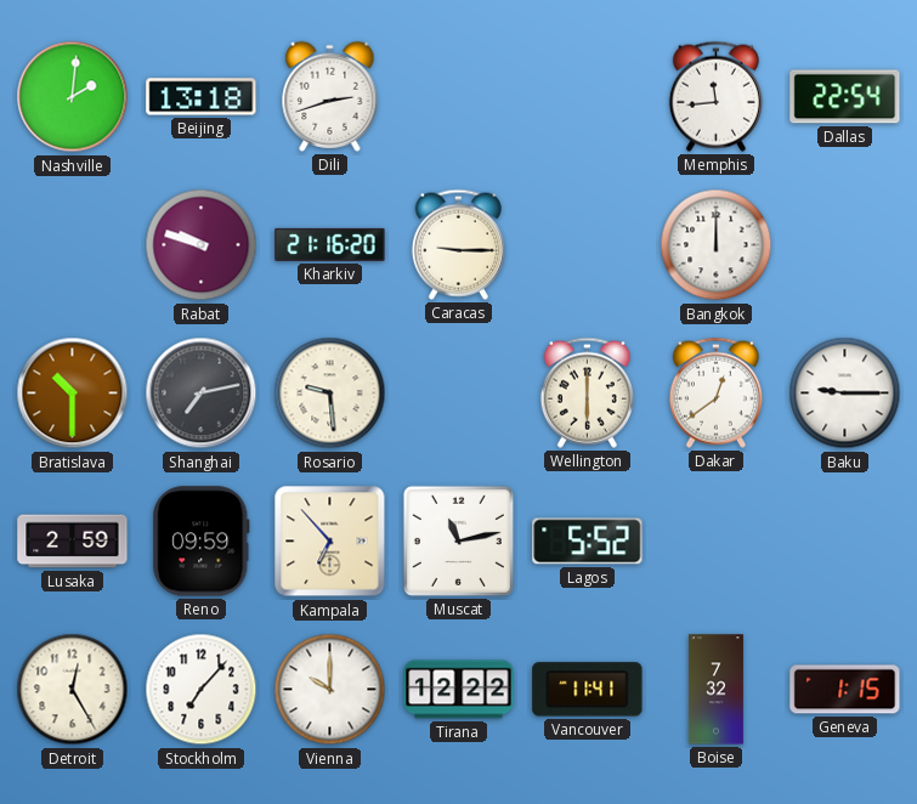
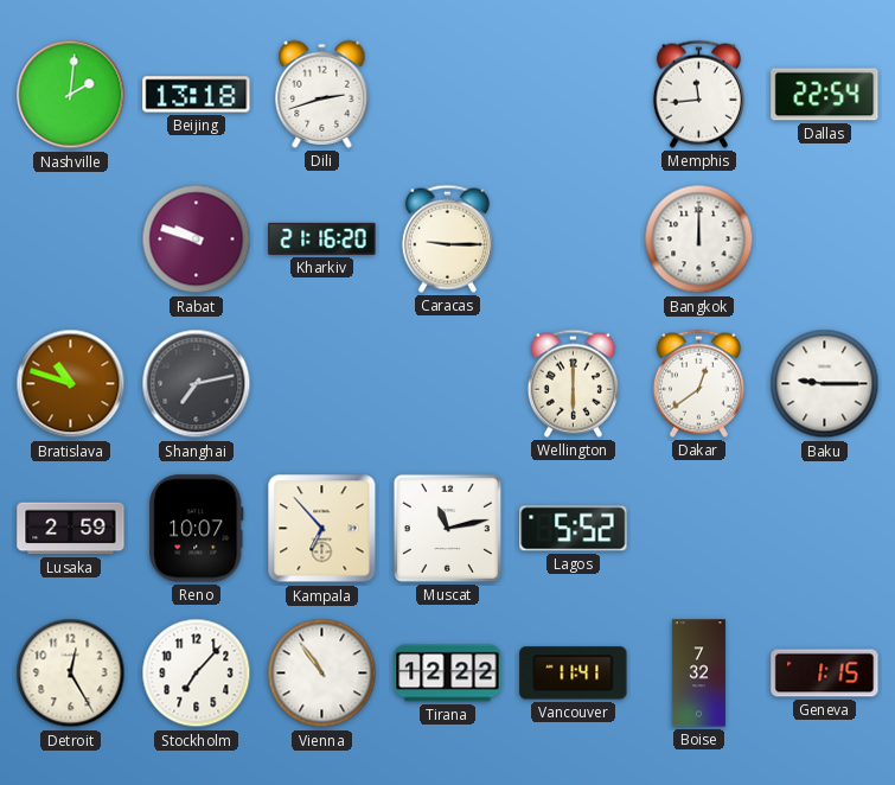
Bratislava: 10:30 -> 10:48
Rosario: 9:29 -> none
Reno: 09:59 -> 10:07
Vienna: 10:00 -> 10:54
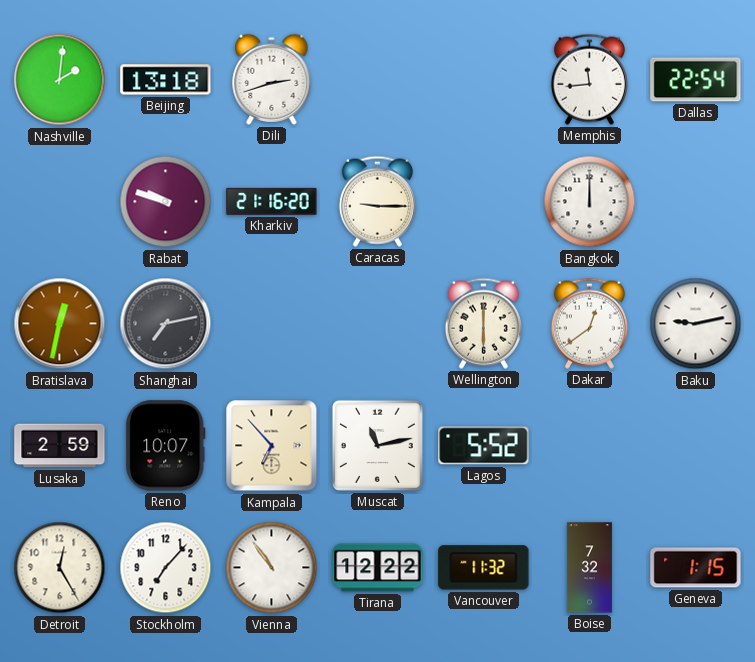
Bratislava: 10:48 -> 12:32
Baku: 9:15 -> 9:13
Vancouver: 11:41 -> 11:32
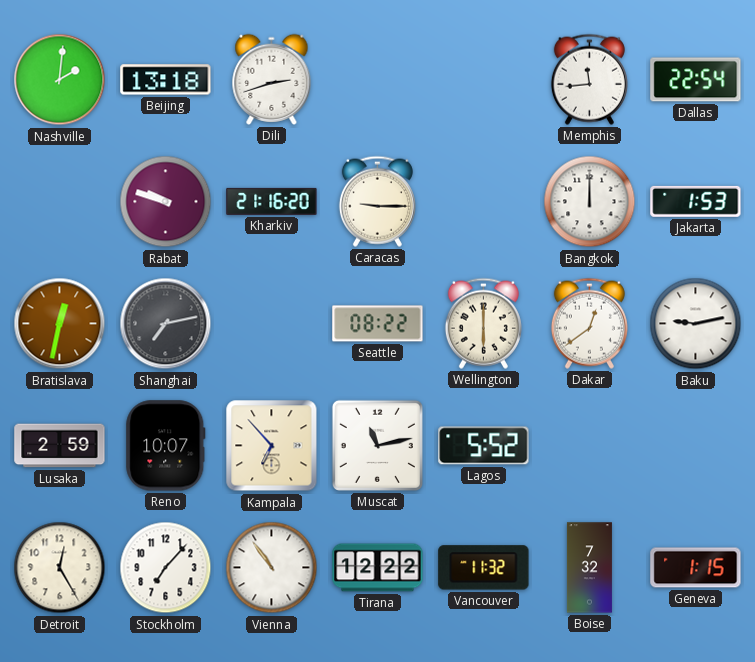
Jakarta: none -> 1:53
Seattle: none -> 08:22
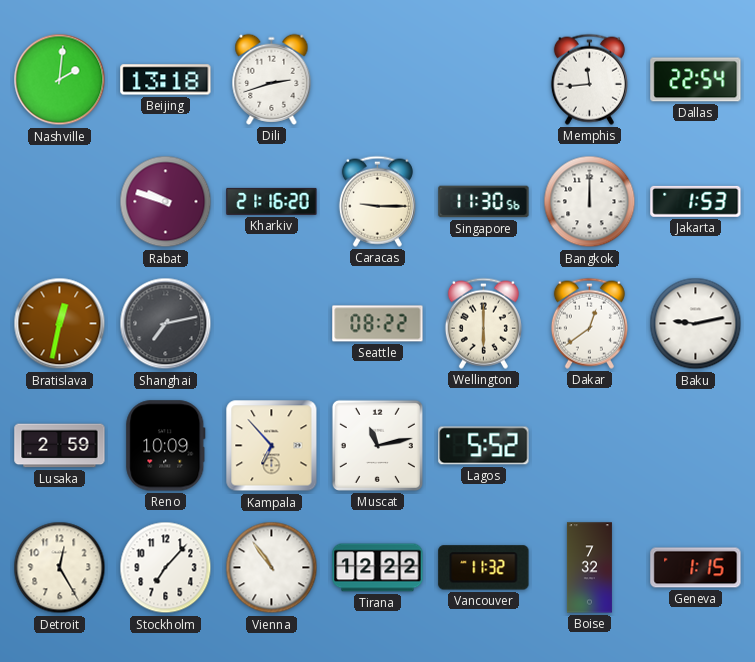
Singapore: none -> 11:30
Reno: 10:07 -> 10:09
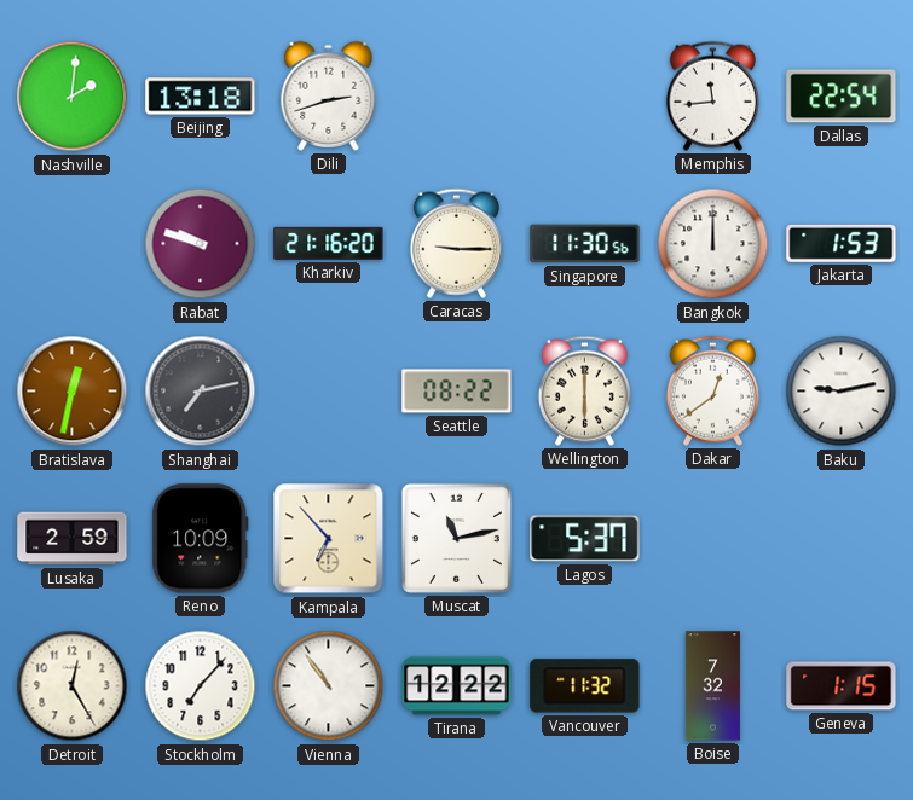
Lagos: 5:52 -> 5:37
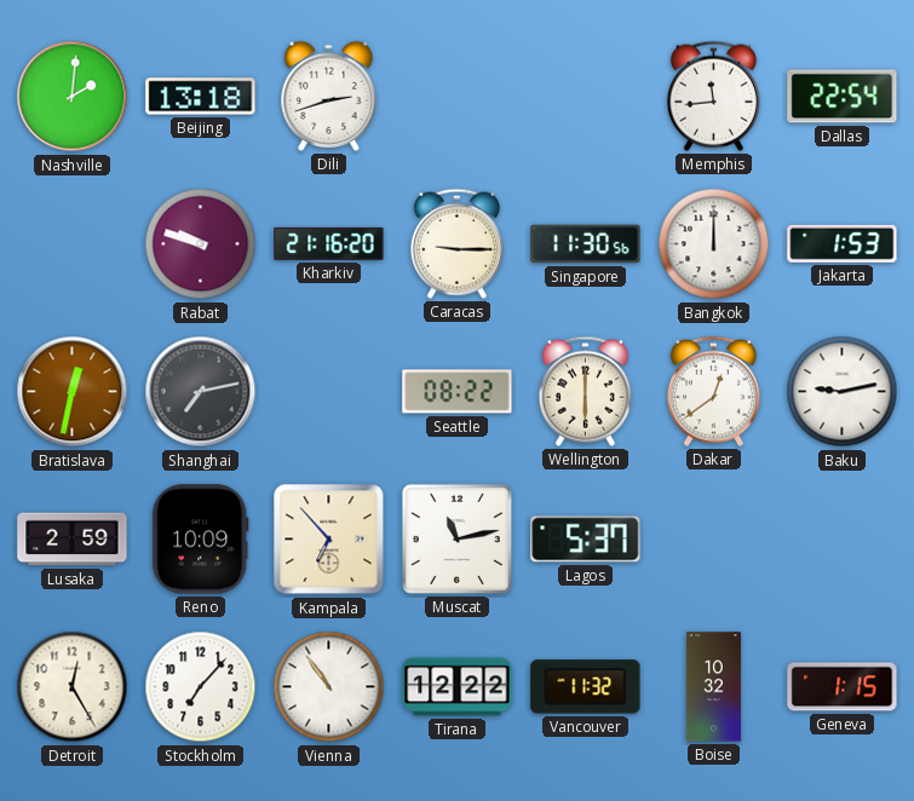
Boise: 7:32 -> 10:32
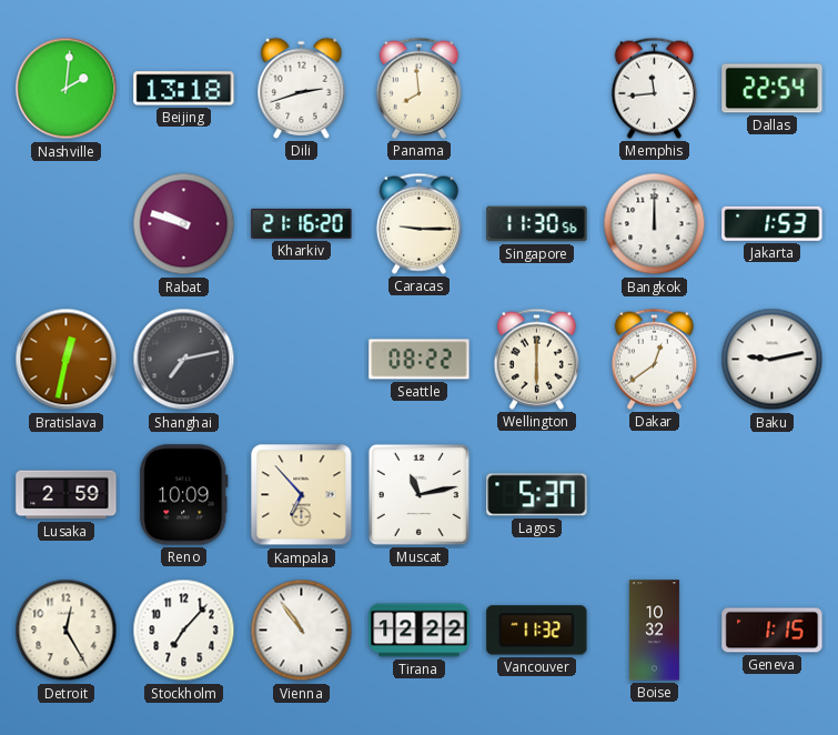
Panama: none -> 7:59
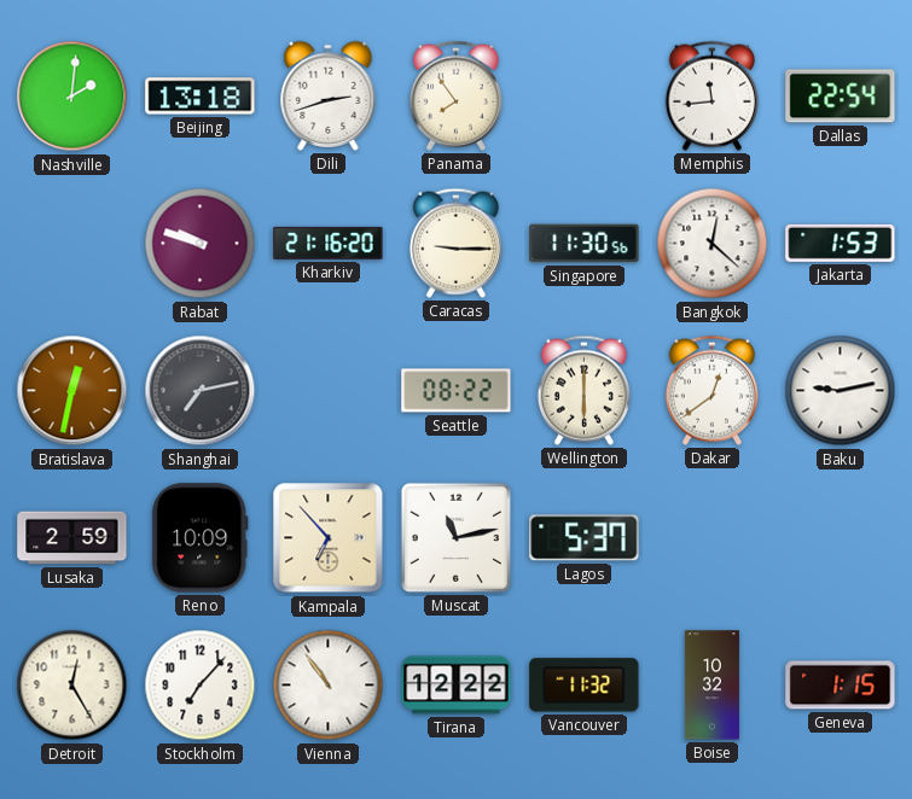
Panama: 7:59 -> 7:54
Bangkok: 12:00 -> 12:22
